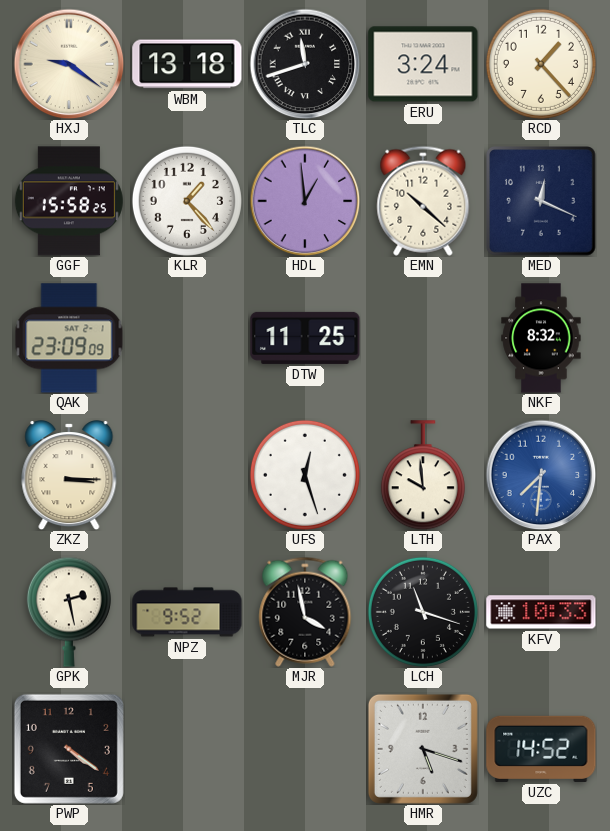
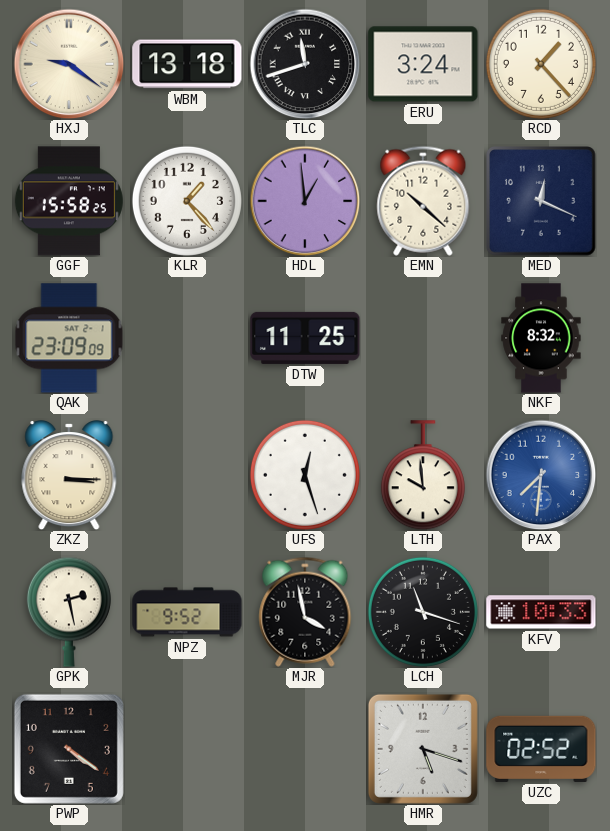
UZC: 14:52 -> 02:52
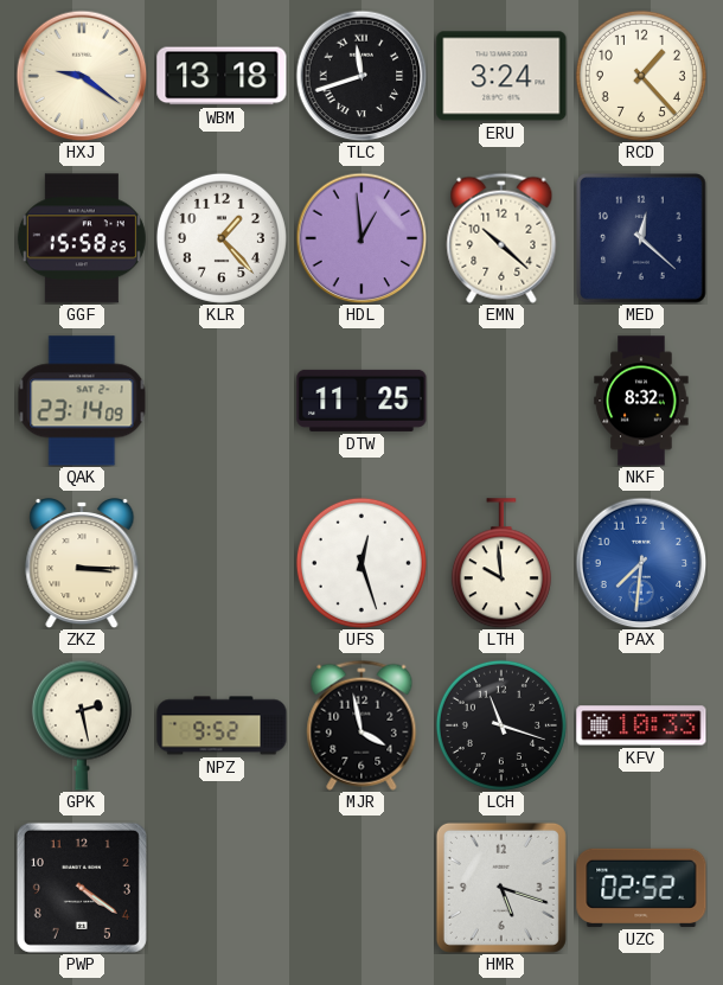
MED: 12:19 -> 12:22
QAK: 23:09 -> 23:14
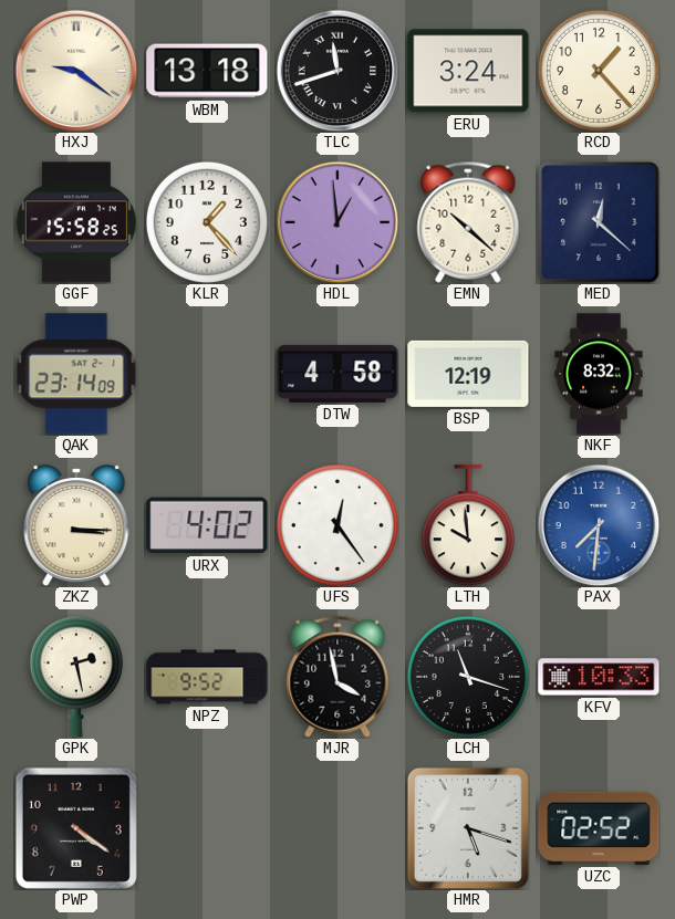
DTW: 11:25 -> 4:58
BSP: none -> 12:19
URX: none -> 4:02
UFS: 12:27 -> 12:24
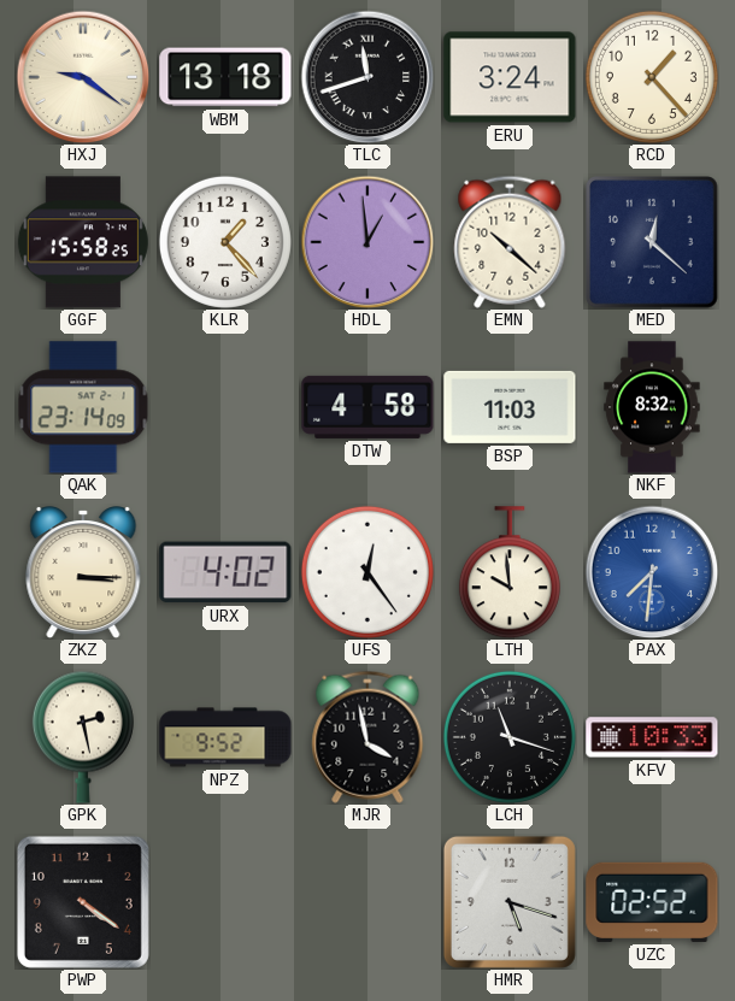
BSP: 12:19 -> 11:03
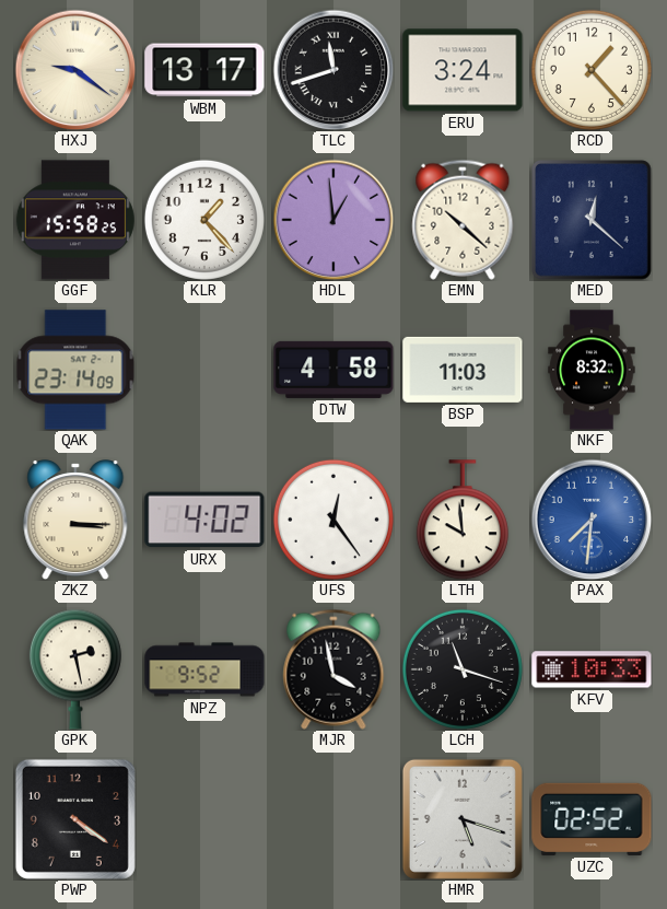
WBM: 13:18 -> 13:17
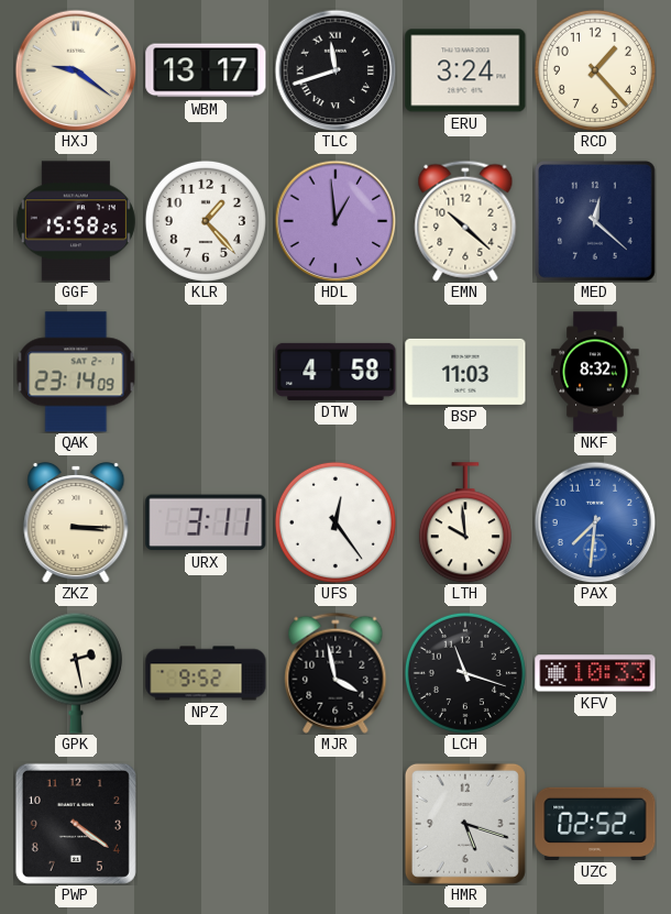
URX: 4:02 -> 3:11
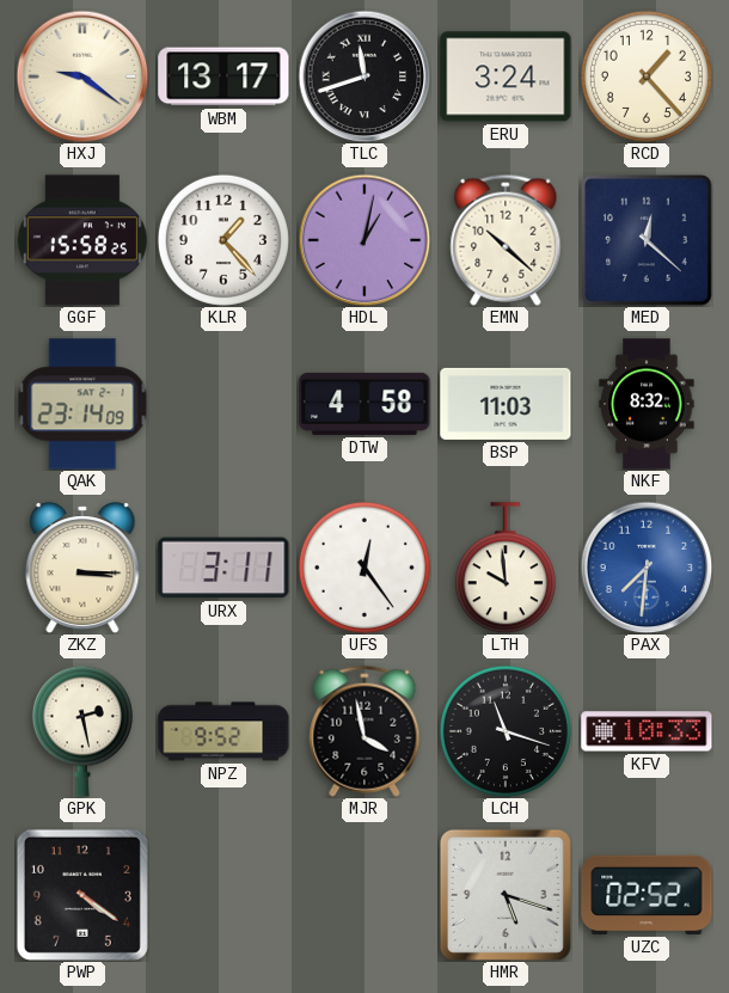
HDL: 12:59 -> 1:02
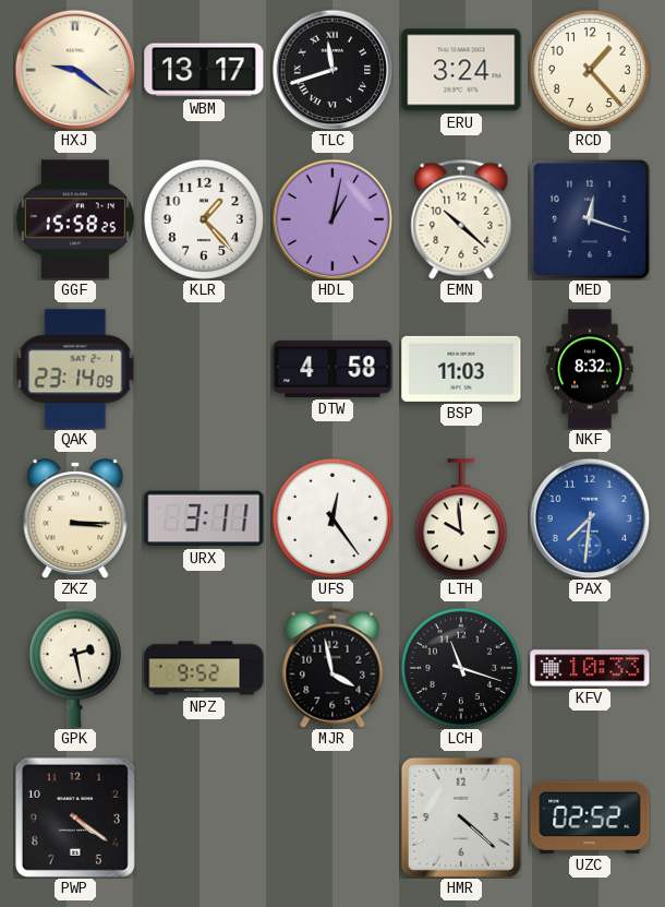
MED: 12:22 -> 12:18
HMR: 5:18 -> 4:22
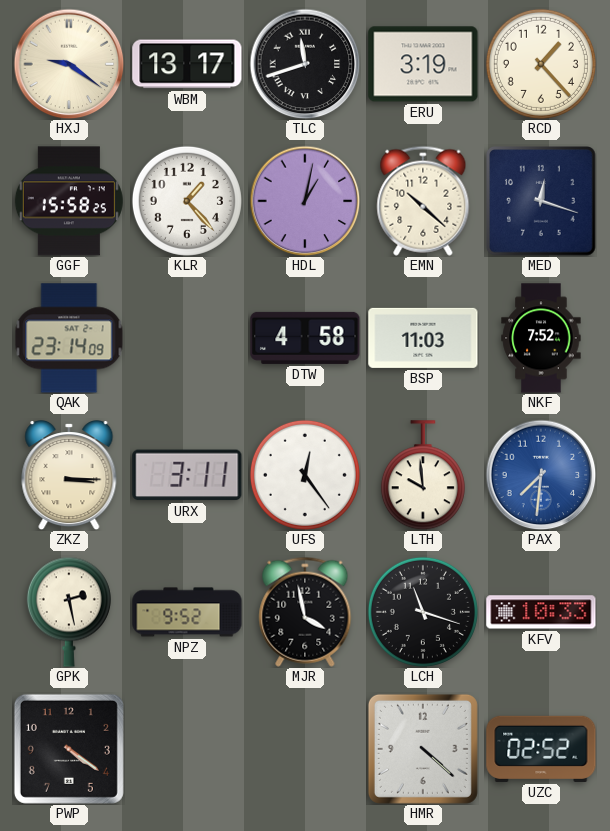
ERU: 3:24 -> 3:19
NKF: 8:32 -> 7:52
